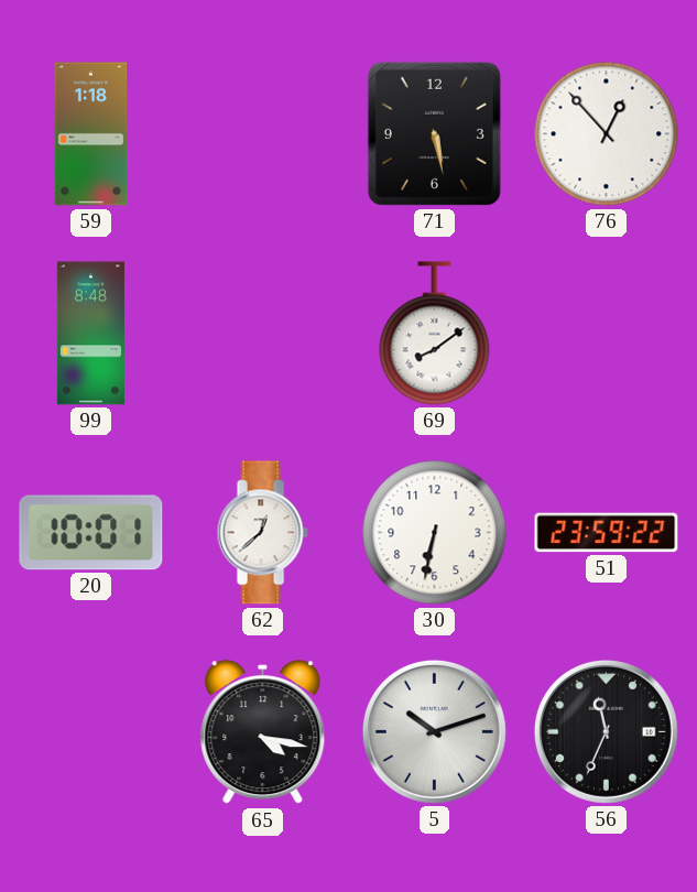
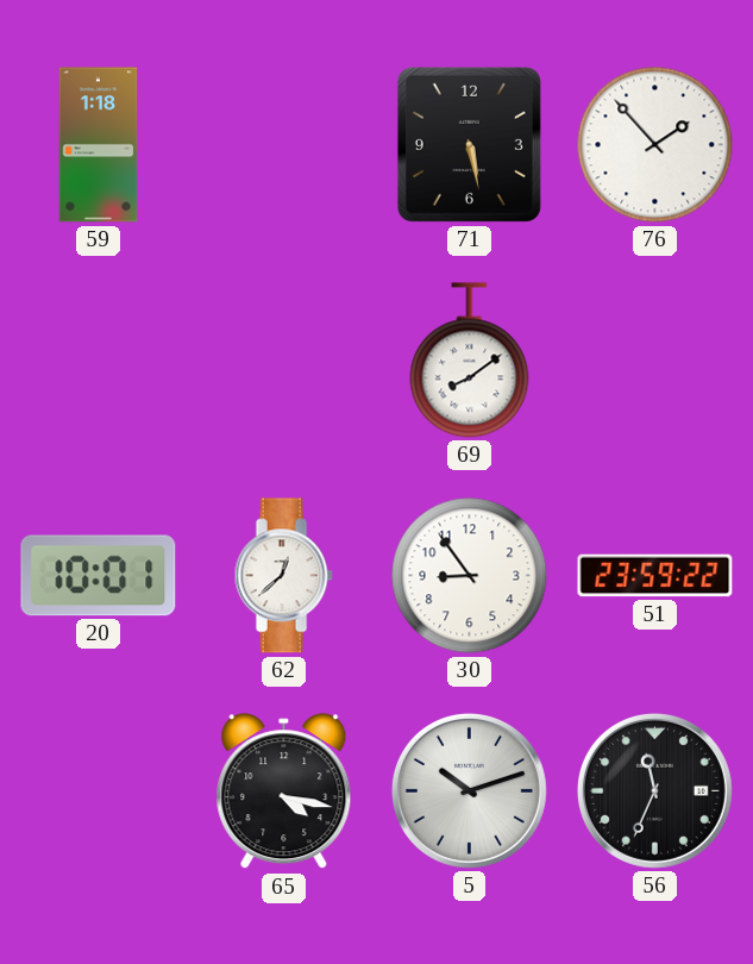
76: 12:53 -> 1:53
99: 8:48 -> none
30: 6:32 -> 8:54
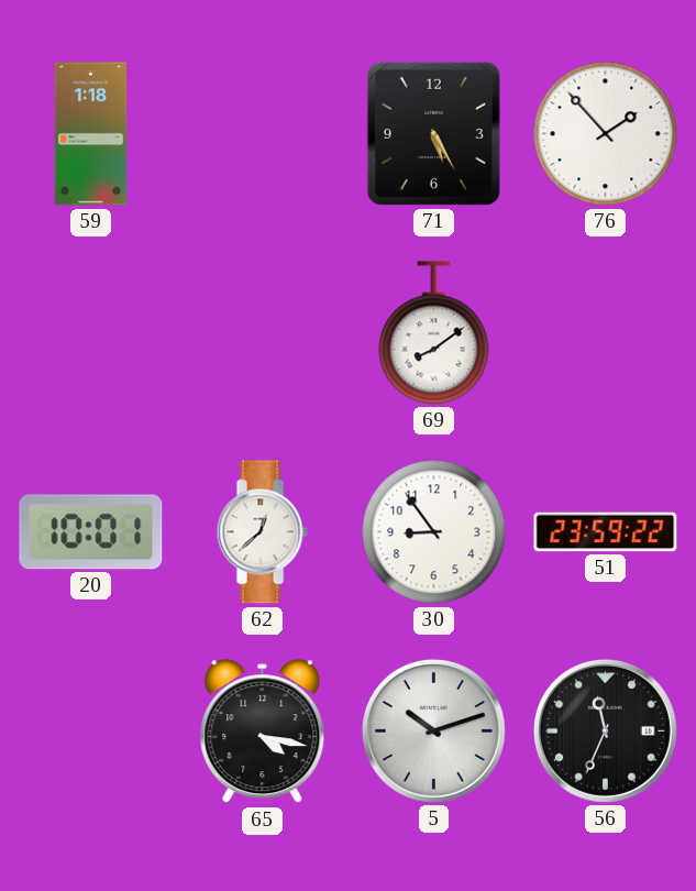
71: 5:28 -> 5:25
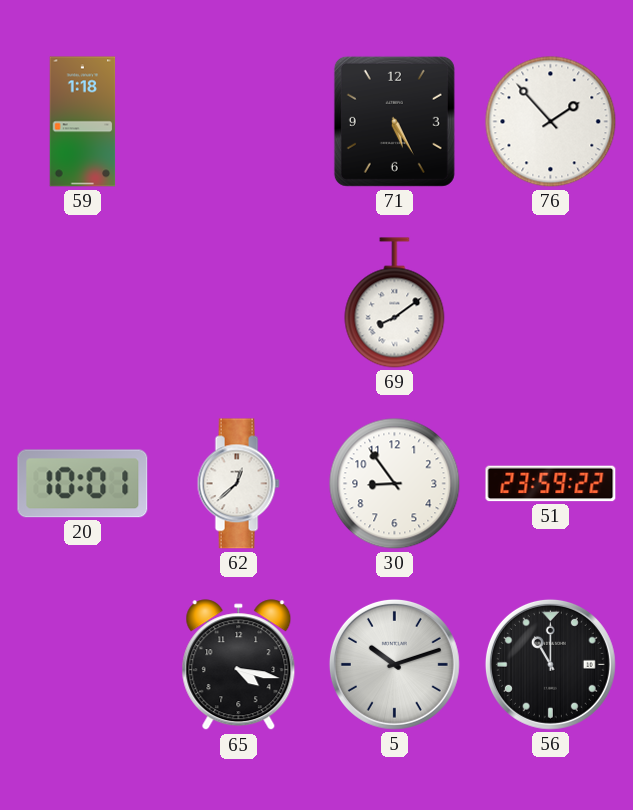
56: 11:34 -> 11:00
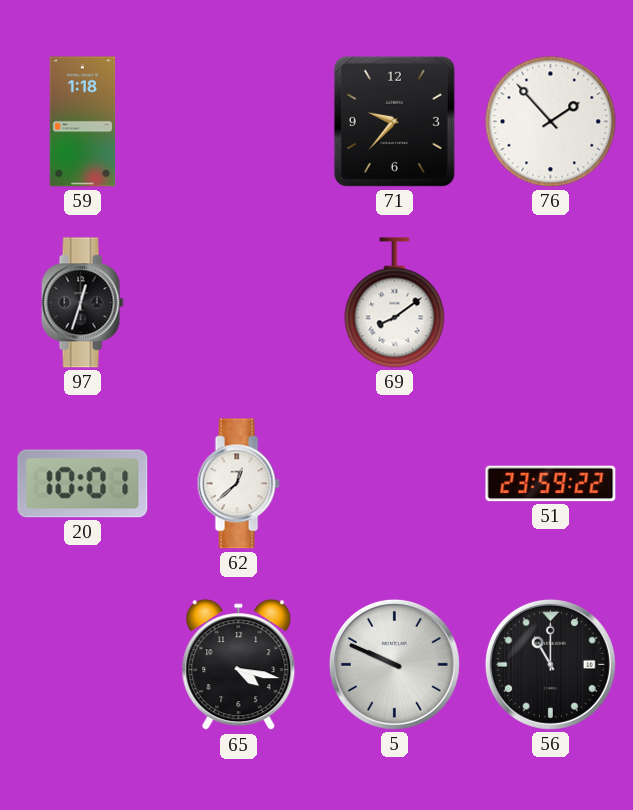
71: 5:25 -> 9:37
97: none -> 12:33
30: 8:54 -> none
5: 10:12 -> 9:49
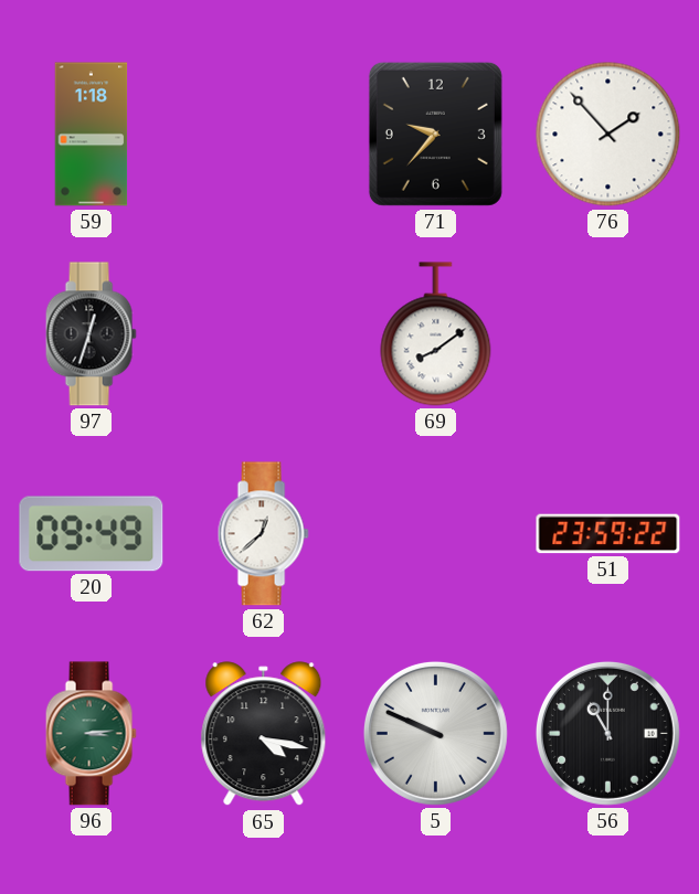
20: 10:01 -> 09:49
96: none -> 3:14
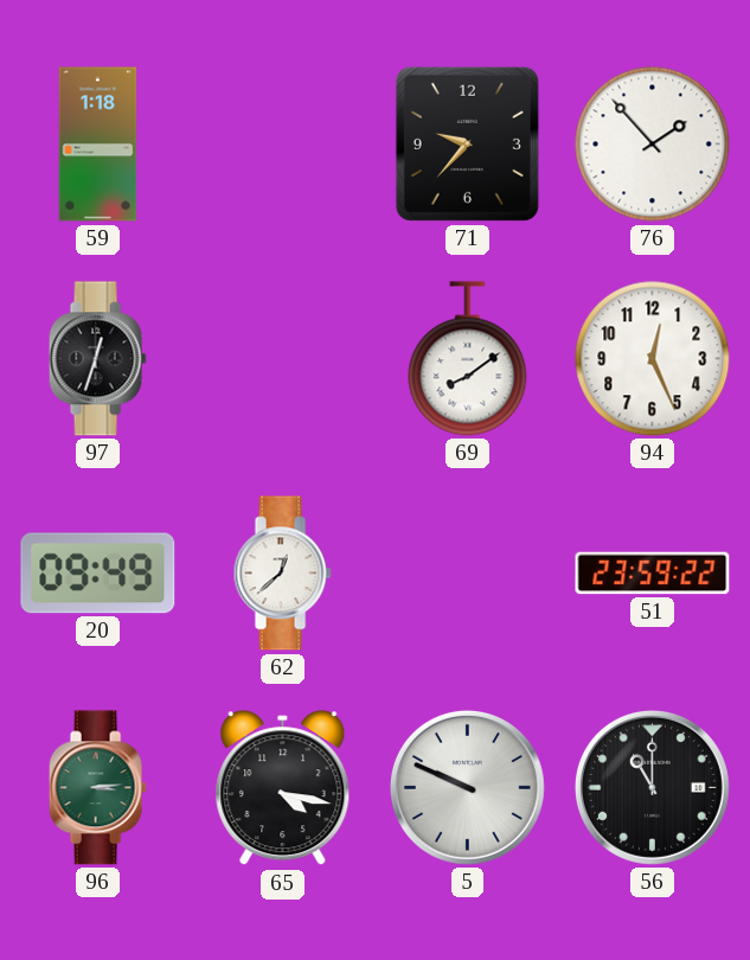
94: none -> 12:26
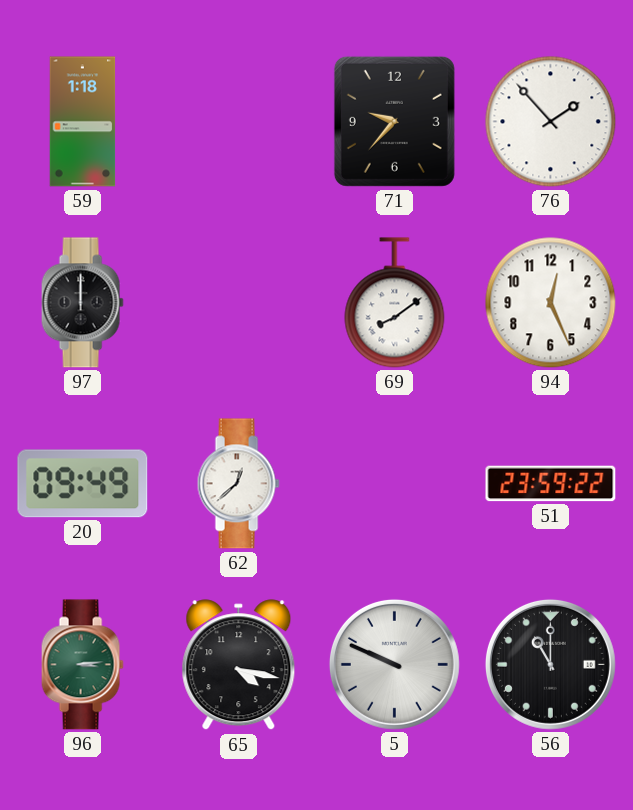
97: 12:33 -> 12:00
